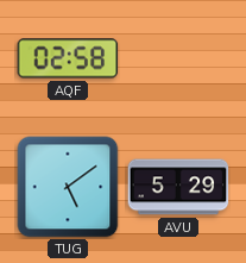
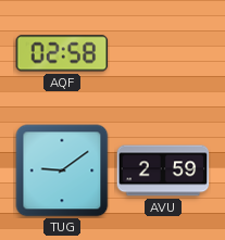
TUG: 5:09 -> 9:09
AVU: 5:29 -> 2:59
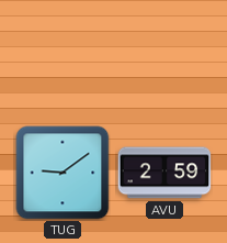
AQF: 02:58 -> none
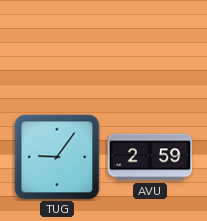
TUG: 9:09 -> 9:06
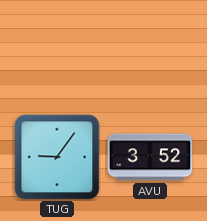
AVU: 2:59 -> 3:52
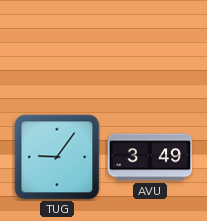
AVU: 3:52 -> 3:49
